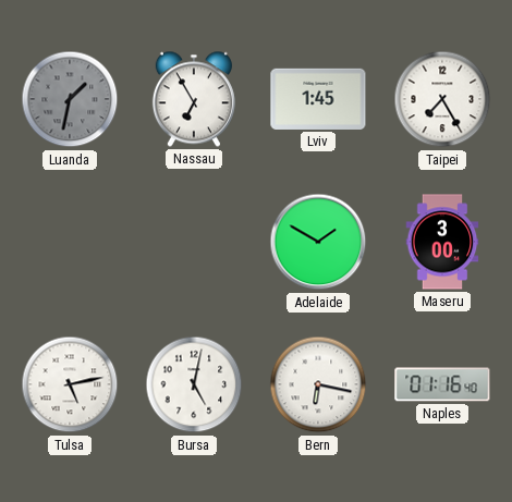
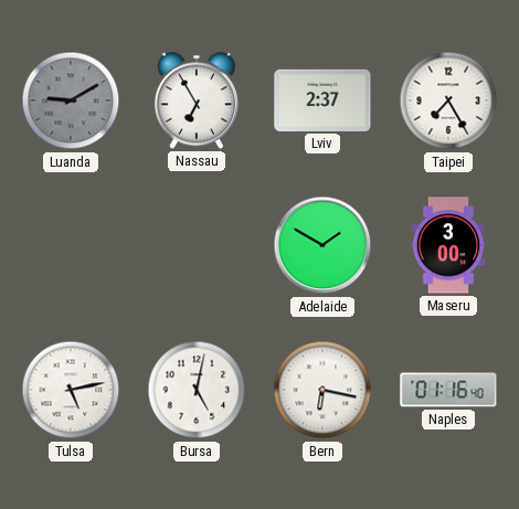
Luanda: 1:32 -> 9:10
Lviv: 1:45 -> 2:37
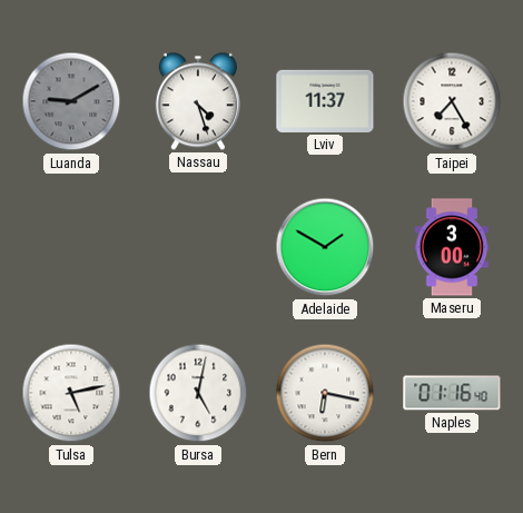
Nassau: 6:55 -> 4:27
Lviv: 2:37 -> 11:37
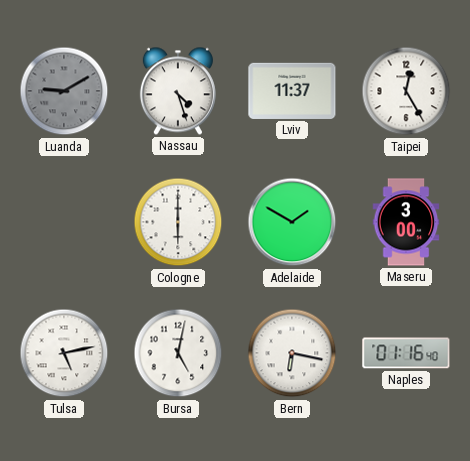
Taipei: 7:25 -> 12:25
Cologne: none -> 6:00
